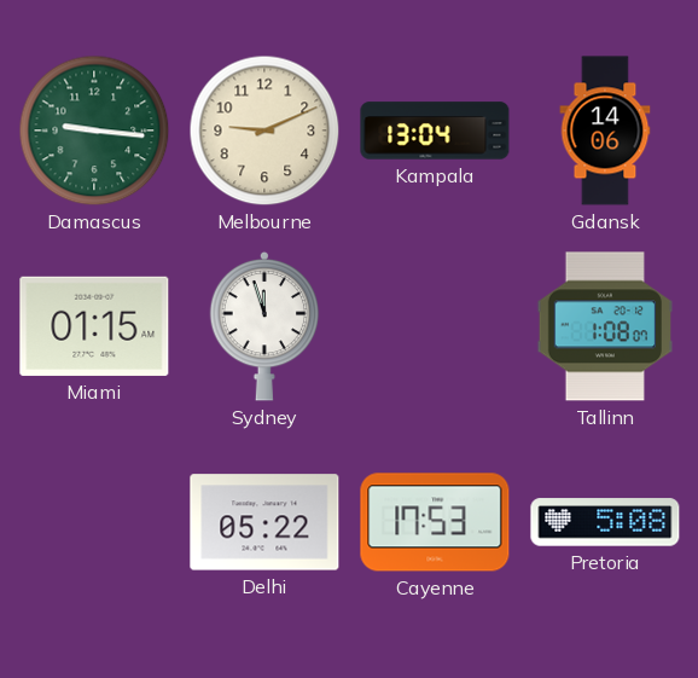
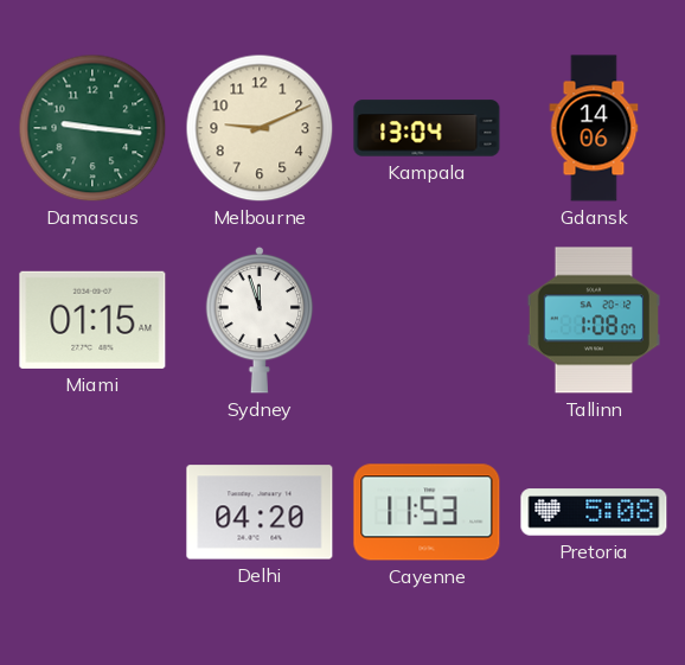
Delhi: 05:22 -> 04:20
Cayenne: 17:53 -> 11:53
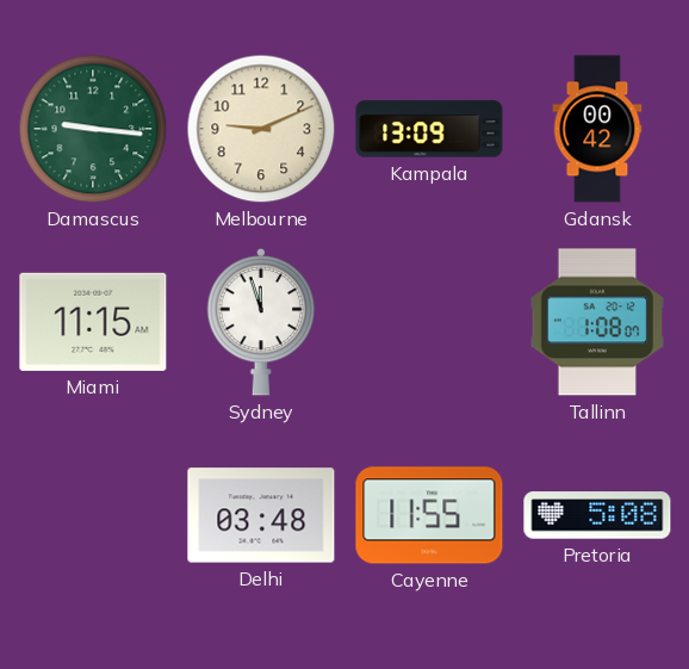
Kampala: 13:04 -> 13:09
Gdansk: 14:06 -> 00:42
Miami: 01:15 -> 11:15
Delhi: 04:20 -> 03:48
Cayenne: 11:53 -> 11:55
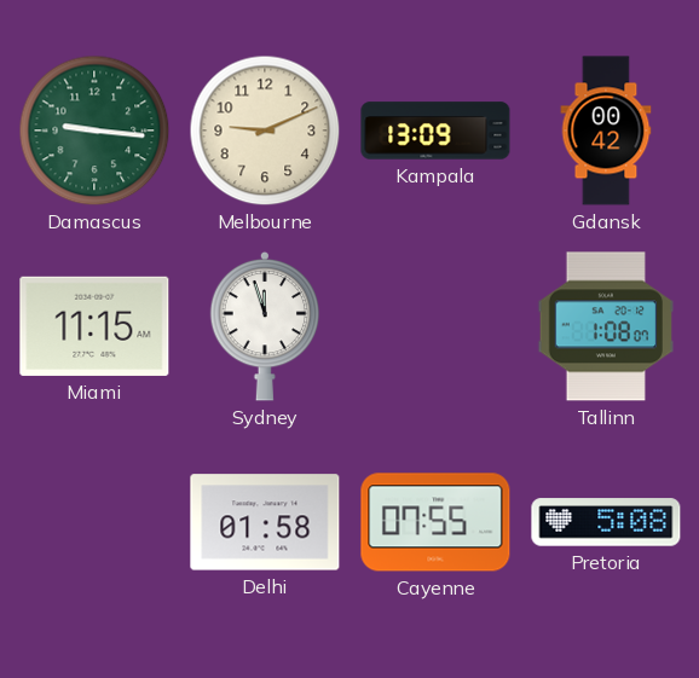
Delhi: 03:48 -> 01:58
Cayenne: 11:55 -> 07:55
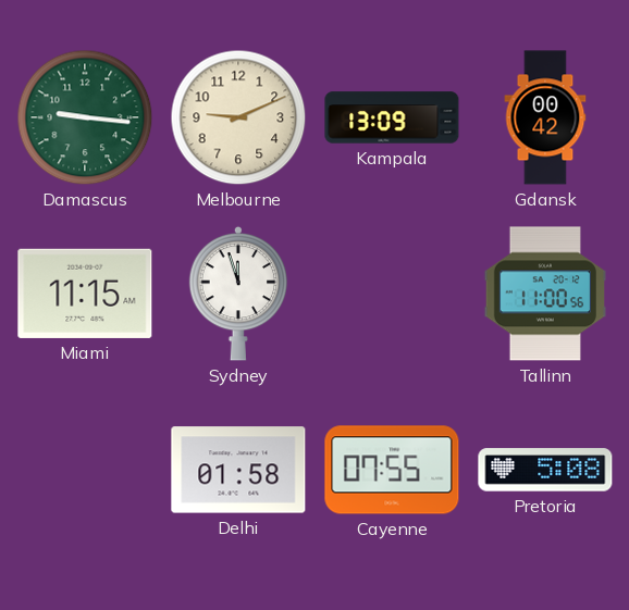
Tallinn: 1:08 -> 11:00
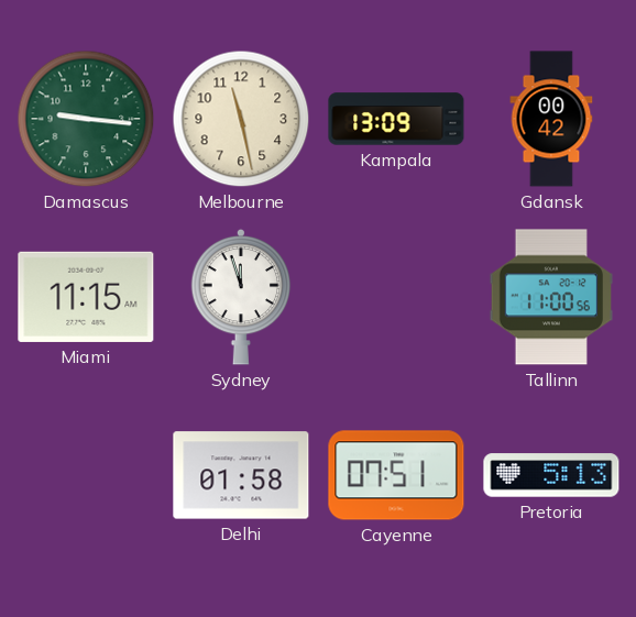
Melbourne: 9:11 -> 11:28
Cayenne: 07:55 -> 07:51
Pretoria: 5:08 -> 5:13
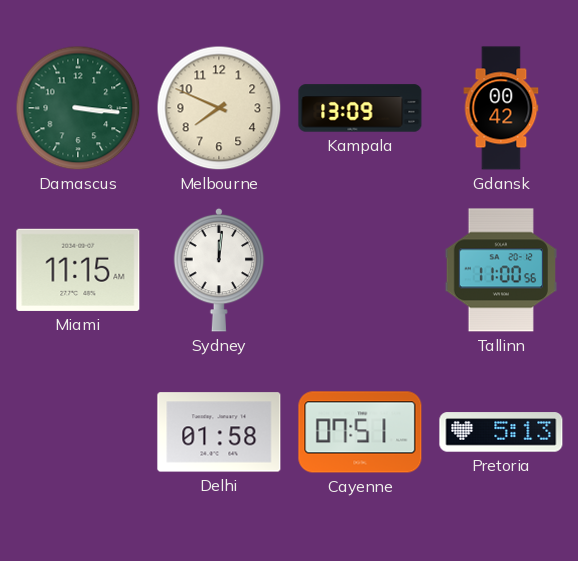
Damascus: 9:16 -> 3:16
Melbourne: 11:28 -> 7:49
Sydney: 11:57 -> 12:01
